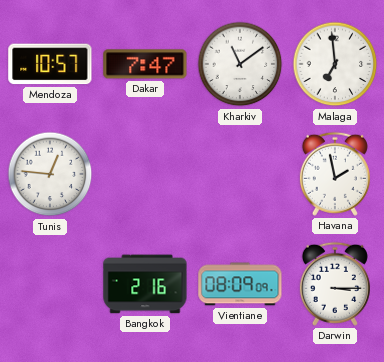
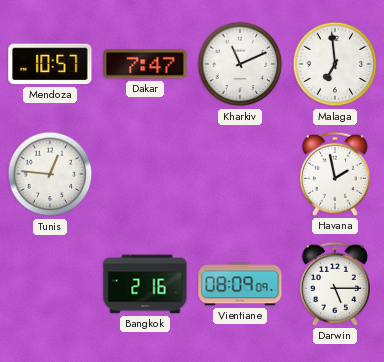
Kharkiv: 11:09 -> 11:11
Darwin: 3:15 -> 5:15
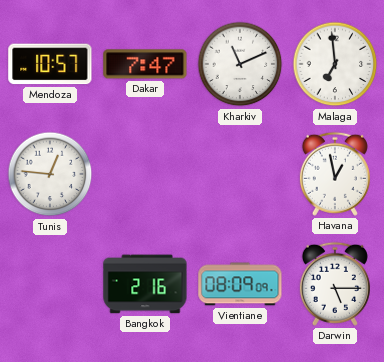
Havana: 1:58 -> 12:58
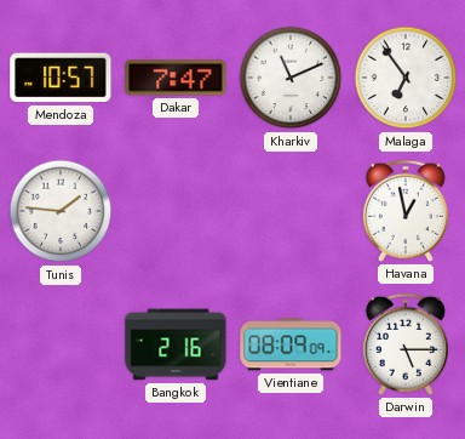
Malaga: 6:59 -> 6:54
Tunis: 12:46 -> 1:46
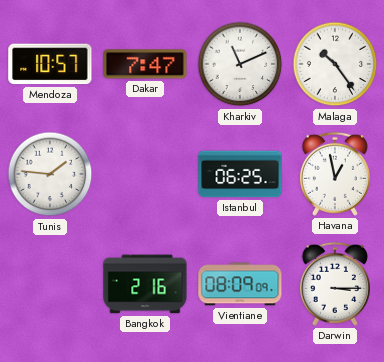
Malaga: 6:54 -> 10:24
Istanbul: none -> 06:25
Darwin: 5:15 -> 3:15
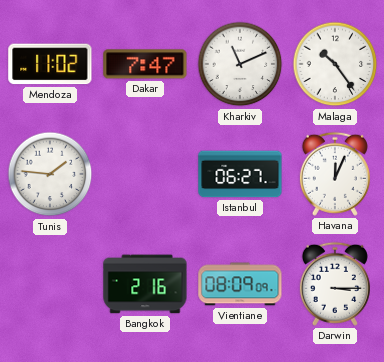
Mendoza: 10:57 -> 11:02
Istanbul: 06:25 -> 06:27
Havana: 12:58 -> 12:04
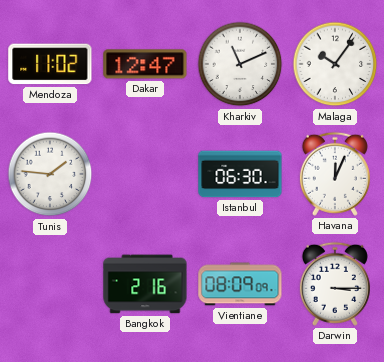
Dakar: 7:47 -> 12:47
Malaga: 10:24 -> 10:06
Istanbul: 06:27 -> 06:30
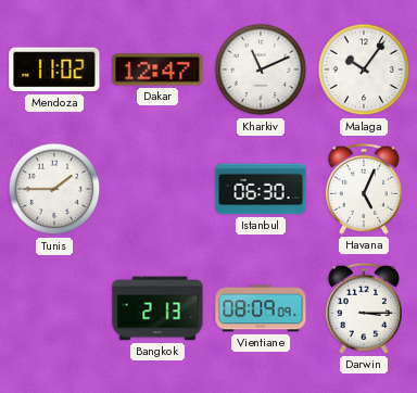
Tunis: 1:46 -> 1:45
Havana: 12:04 -> 5:04
Bangkok: 2:16 -> 2:13
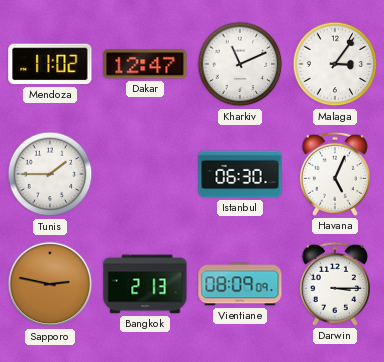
Malaga: 10:06 -> 3:06
Sapporo: none -> 2:47
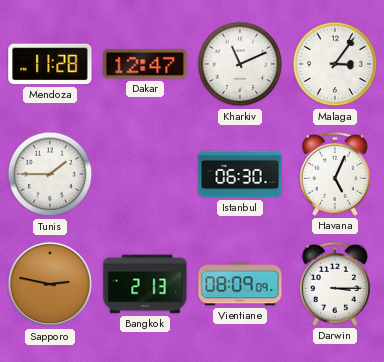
Mendoza: 11:02 -> 11:28
